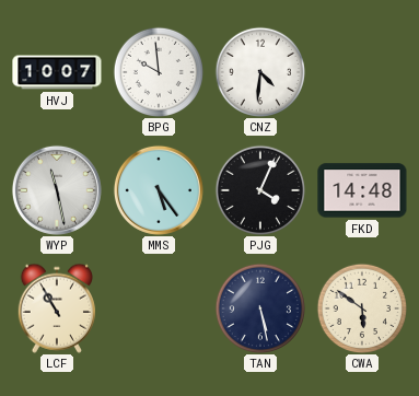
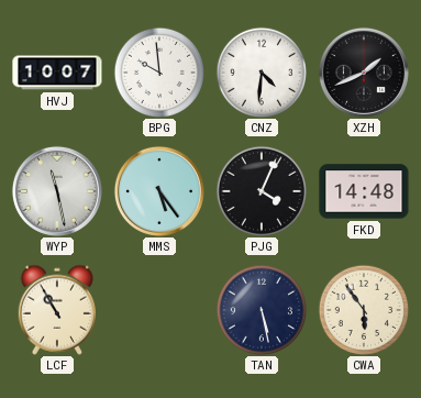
XZH: none -> 1:41
CWA: 5:51 -> 5:54
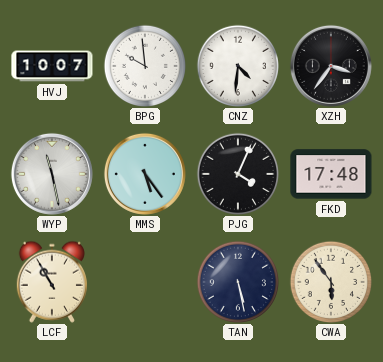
XZH: 1:41 -> 3:36
FKD: 14:48 -> 17:48
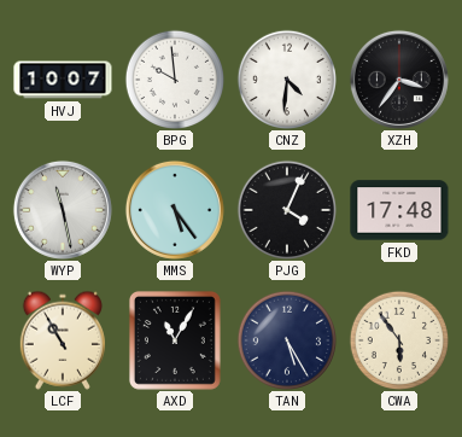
AXD: none -> 11:05
TAN: 5:28 -> 5:25
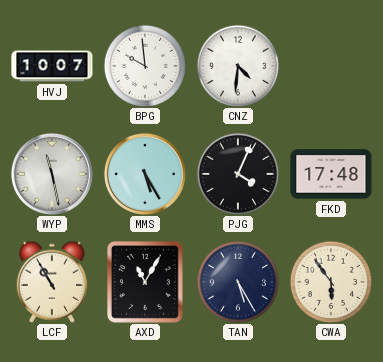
XZH: 3:36 -> none
MMS: 5:24 -> 5:25
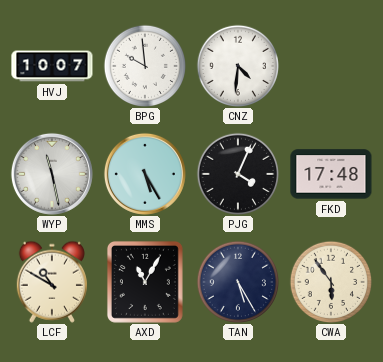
LCF: 10:55 -> 10:50
